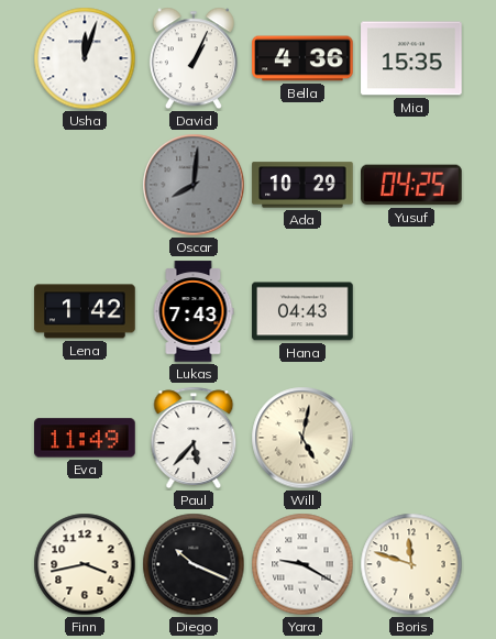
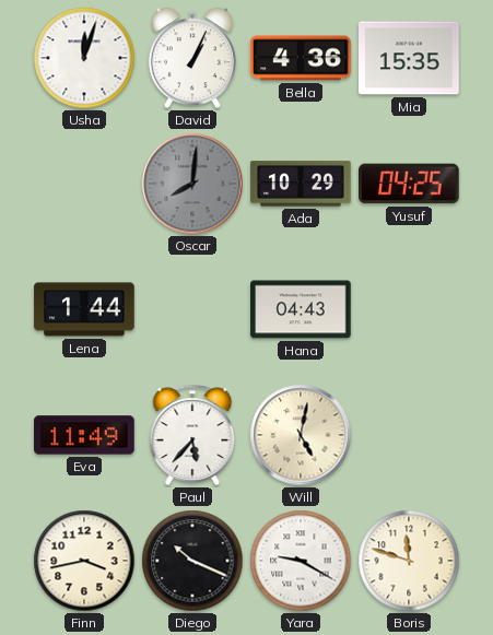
Lena: 1:42 -> 1:44
Lukas: 7:43 -> none
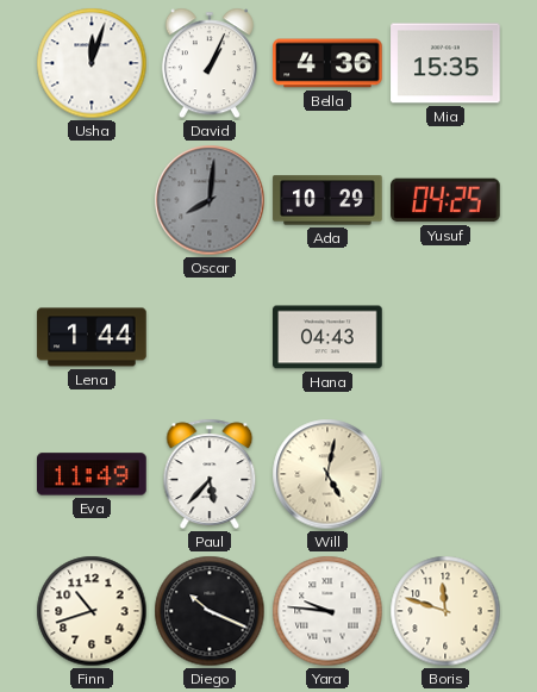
Finn: 3:43 -> 10:42
Yara: 9:20 -> 9:46
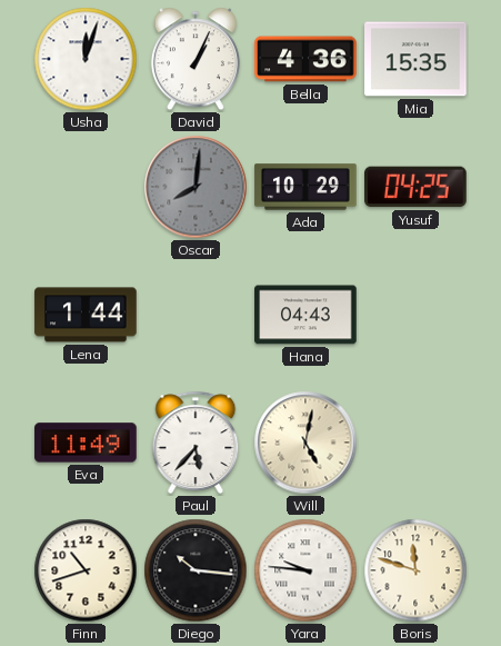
Diego: 10:19 -> 10:16
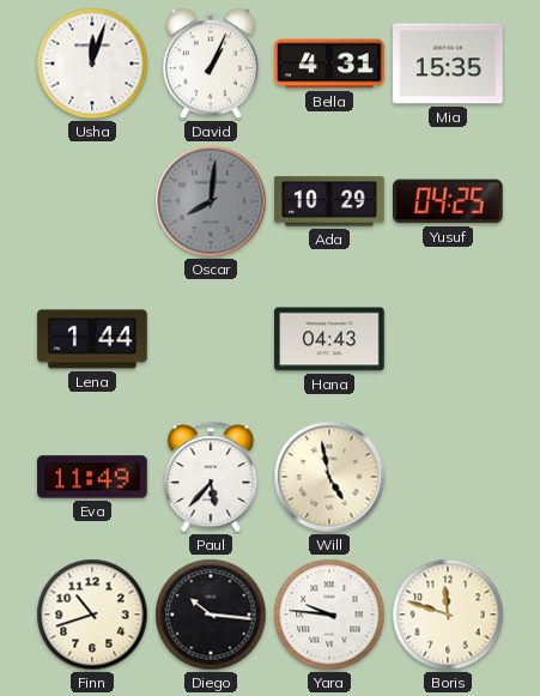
Bella: 4:36 -> 4:31
Will: 5:02 -> 4:58
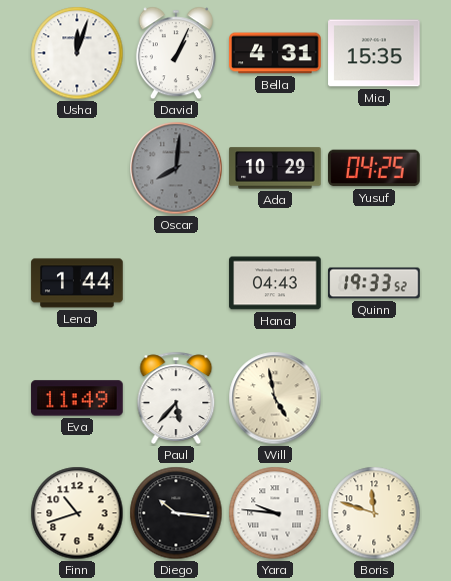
Quinn: none -> 19:33
